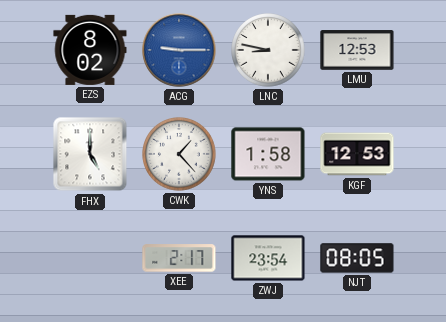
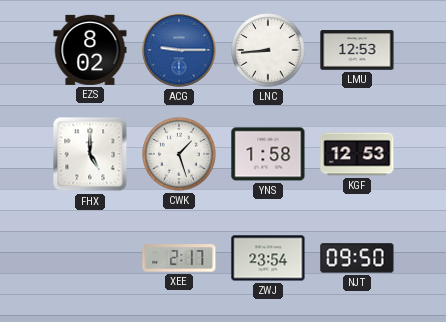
LNC: 8:47 -> 8:44
CWK: 1:23 -> 1:27
NJT: 08:05 -> 09:50
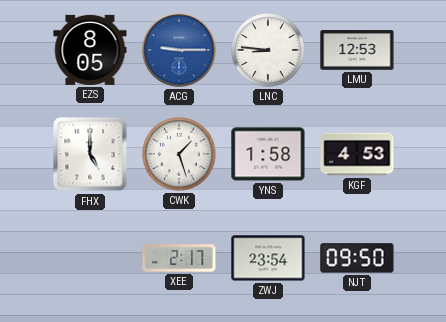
EZS: 8:02 -> 8:05
LNC: 8:44 -> 8:46
KGF: 12:53 -> 4:53
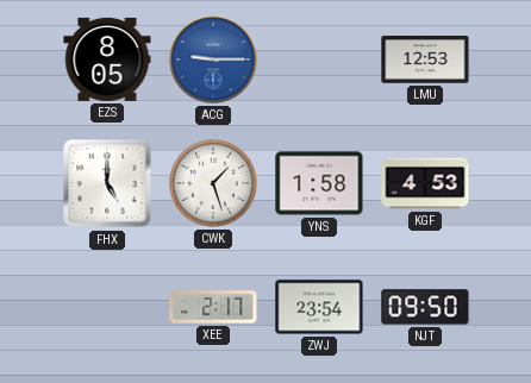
LNC: 8:46 -> none
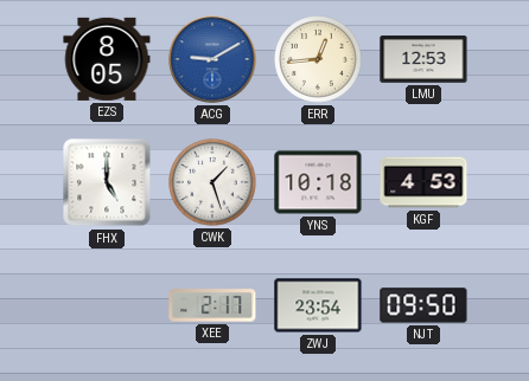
ACG: 9:15 -> 9:10
ERR: none -> 12:44
YNS: 1:58 -> 10:18
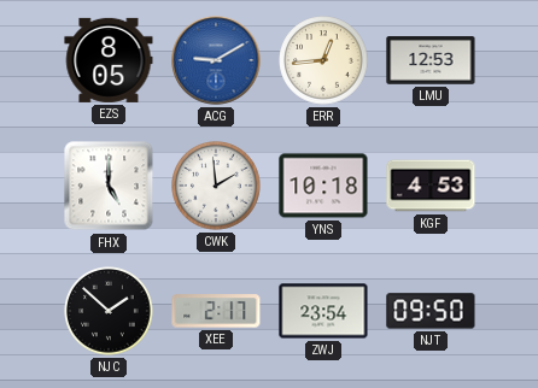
CWK: 1:27 -> 1:59
NJC: none -> 1:52
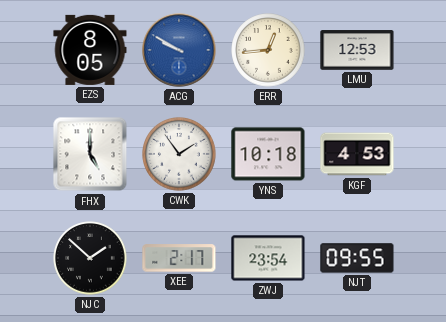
ACG: 9:10 -> 9:50
CWK: 1:59 -> 1:54
NJT: 09:50 -> 09:55
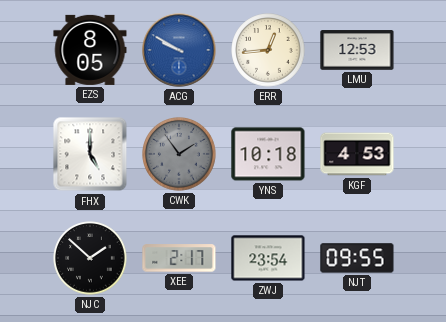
CWK dial: white -> grey
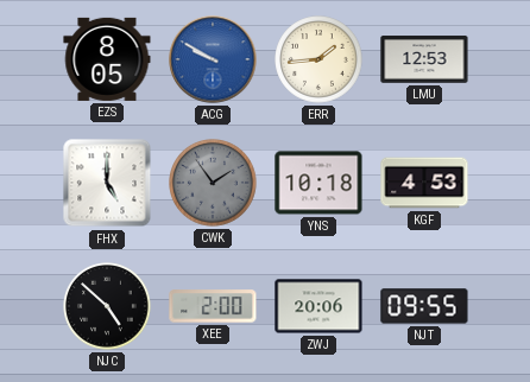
ERR: 12:44 -> 1:44
NJC: 1:52 -> 4:52
XEE: 2:17 -> 2:00
ZWJ: 23:54 -> 20:06
